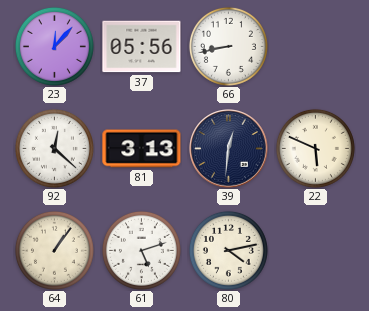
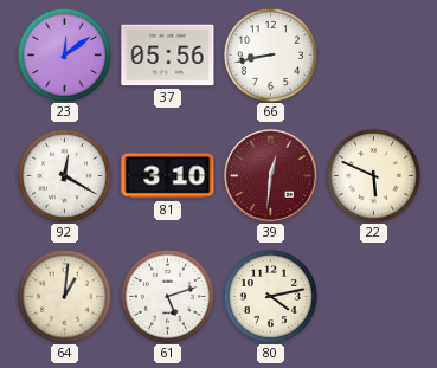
23: 12:07 -> 12:09
92: 12:22 -> 12:20
81: 3:13 -> 3:10
39 dial: navy -> burgundy
64: 1:06 -> 1:01
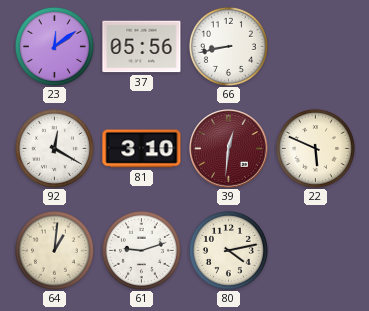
61: 5:12 -> 9:12
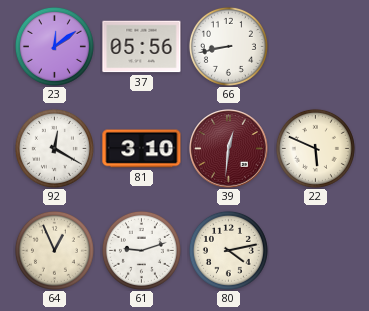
64: 1:01 -> 12:56
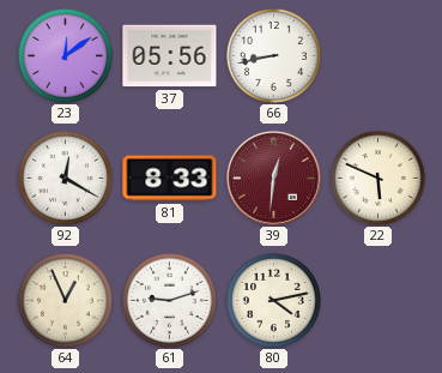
81: 3:10 -> 8:33
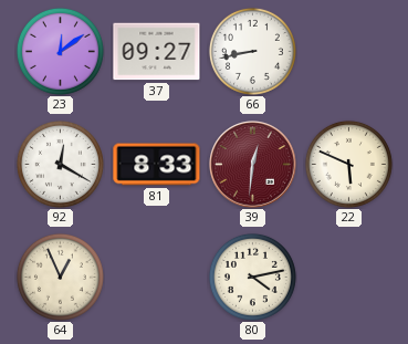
37: 05:56 -> 09:27
61: 9:12 -> none
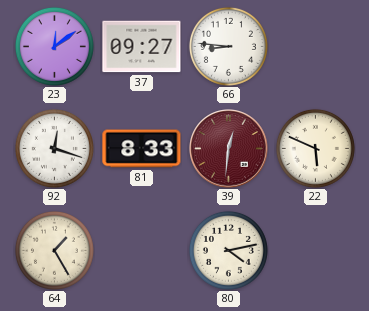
66: 8:43 -> 8:46
92: 12:20 -> 12:18
64: 12:56 -> 1:25
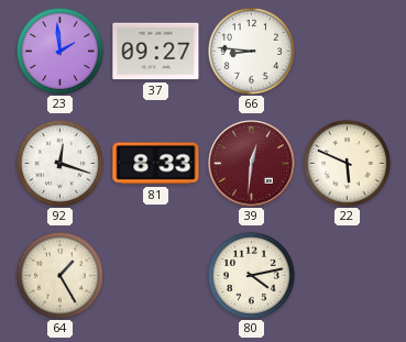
23: 12:09 -> 1:59
